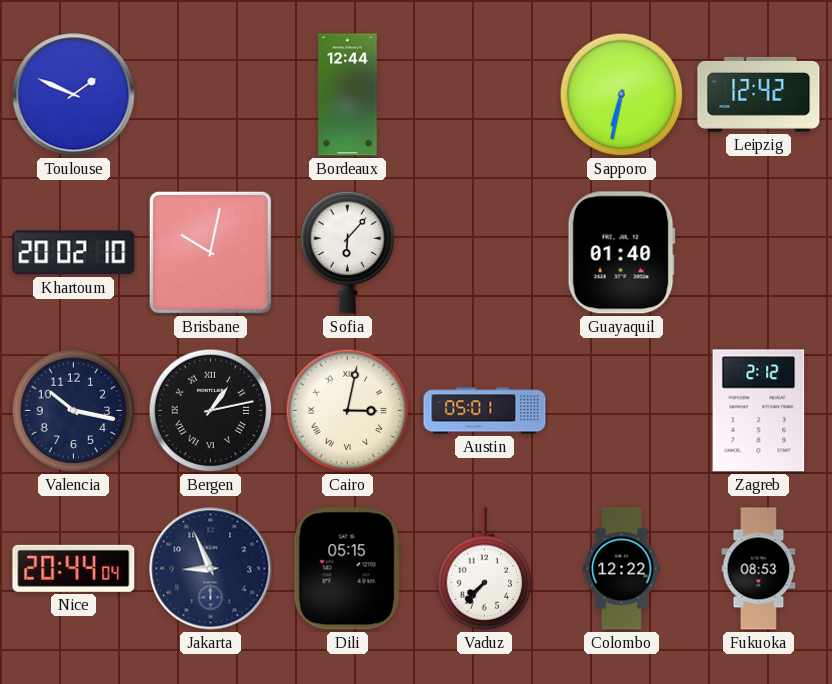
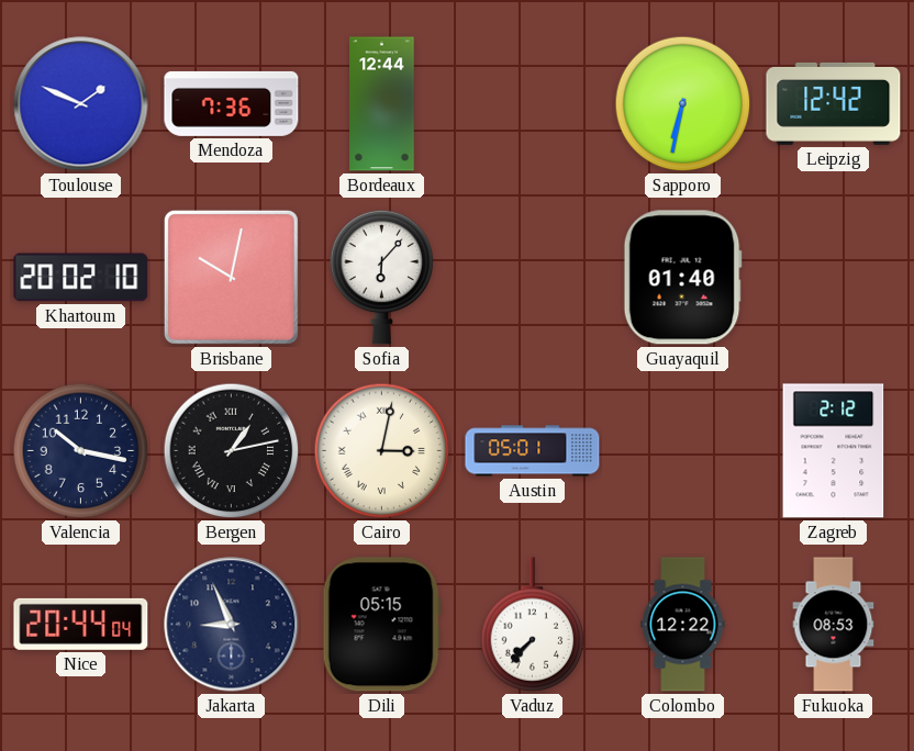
Mendoza: none -> 7:36
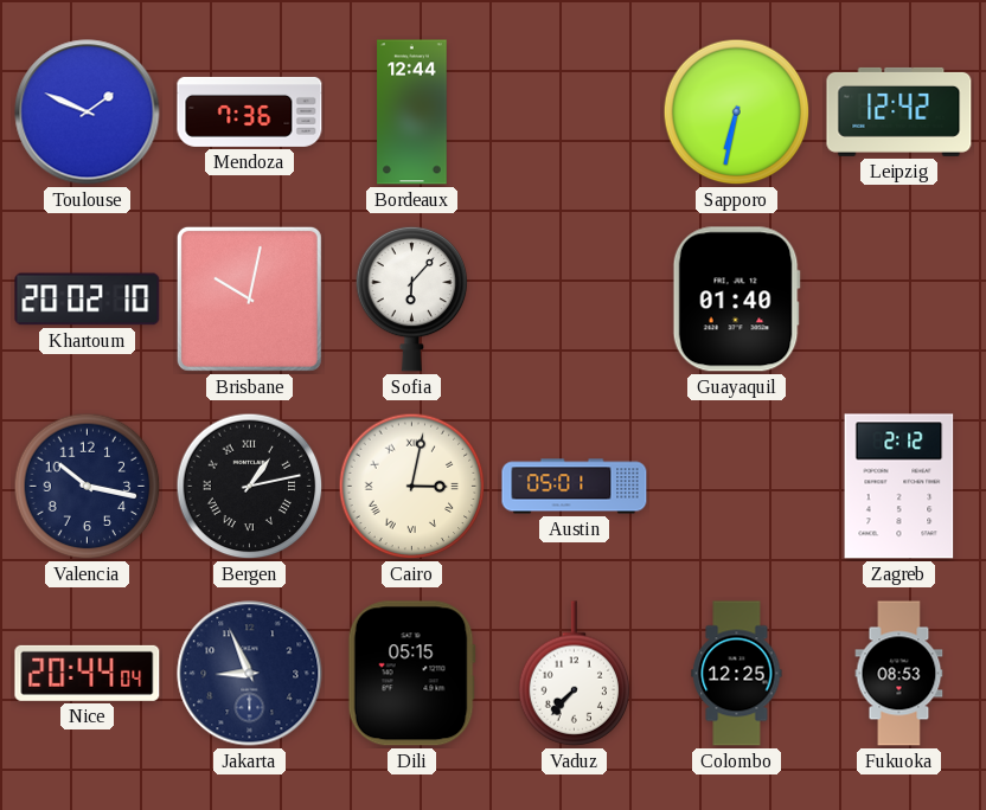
Colombo: 12:22 -> 12:25
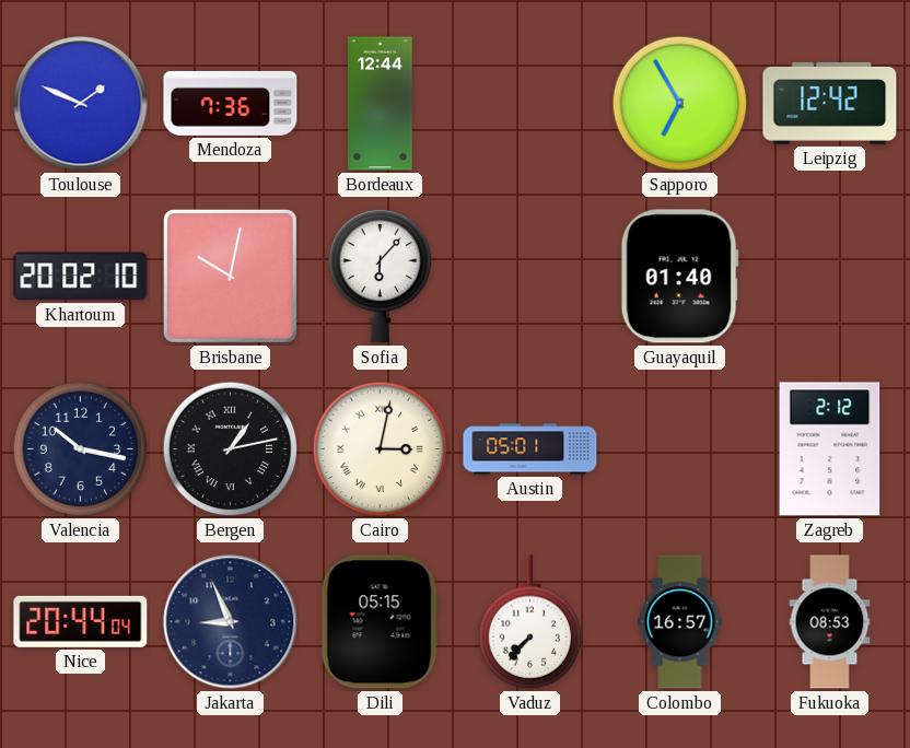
Sapporo: 6:32 -> 6:55
Colombo: 12:25 -> 16:57
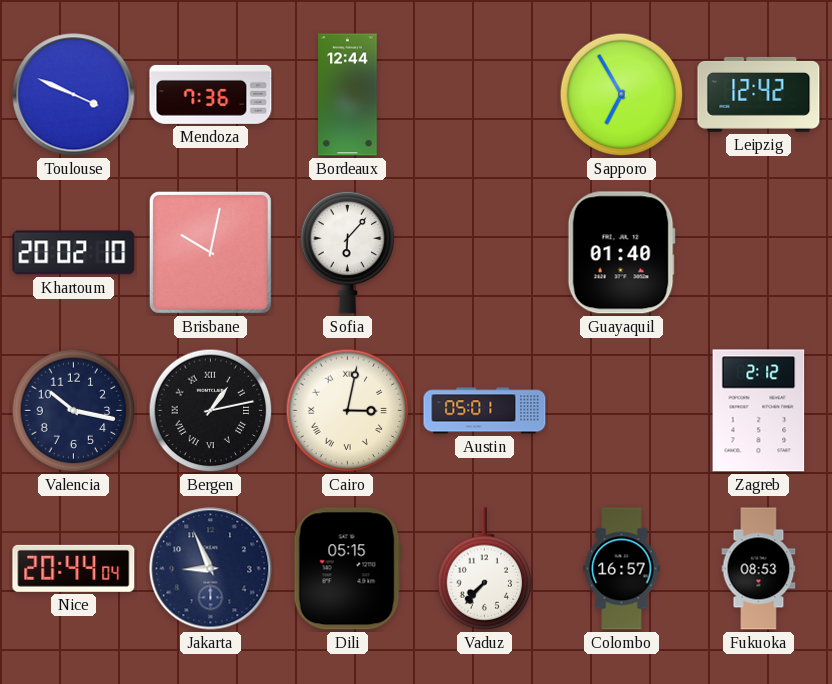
Toulouse: 1:49 -> 3:49
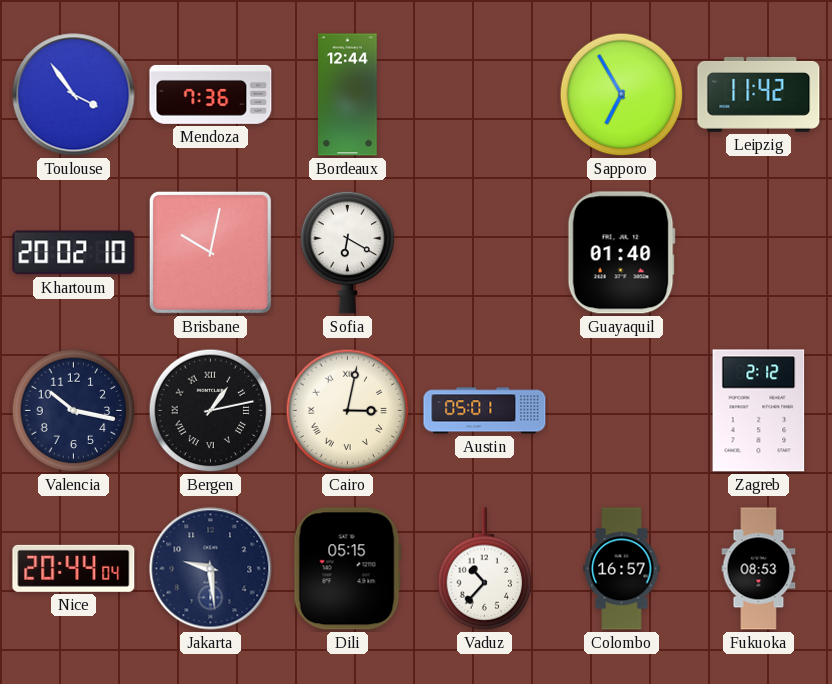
Toulouse: 3:49 -> 3:54
Leipzig: 12:42 -> 11:42
Sofia: 6:07 -> 6:20
Jakarta: 8:56 -> 9:29
Vaduz: 7:37 -> 10:37
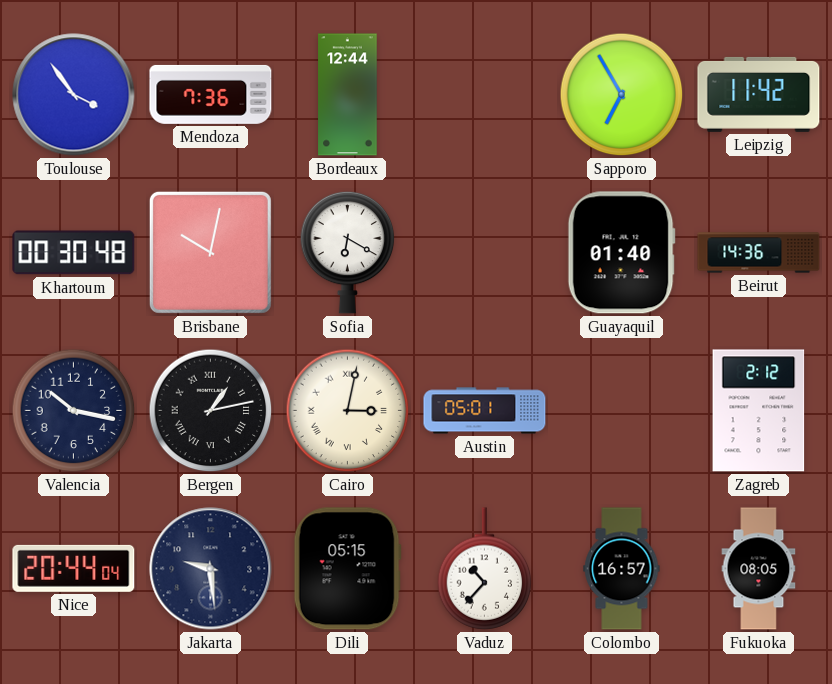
Khartoum: 20:02 -> 00:30
Beirut: none -> 14:36
Fukuoka: 08:53 -> 08:05
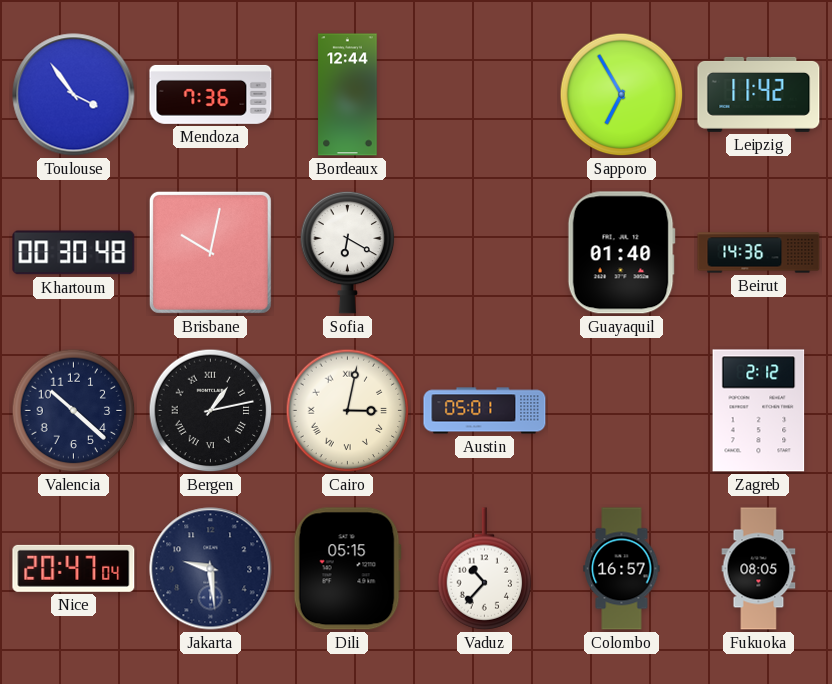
Valencia: 10:17 -> 10:22
Nice: 20:44 -> 20:47
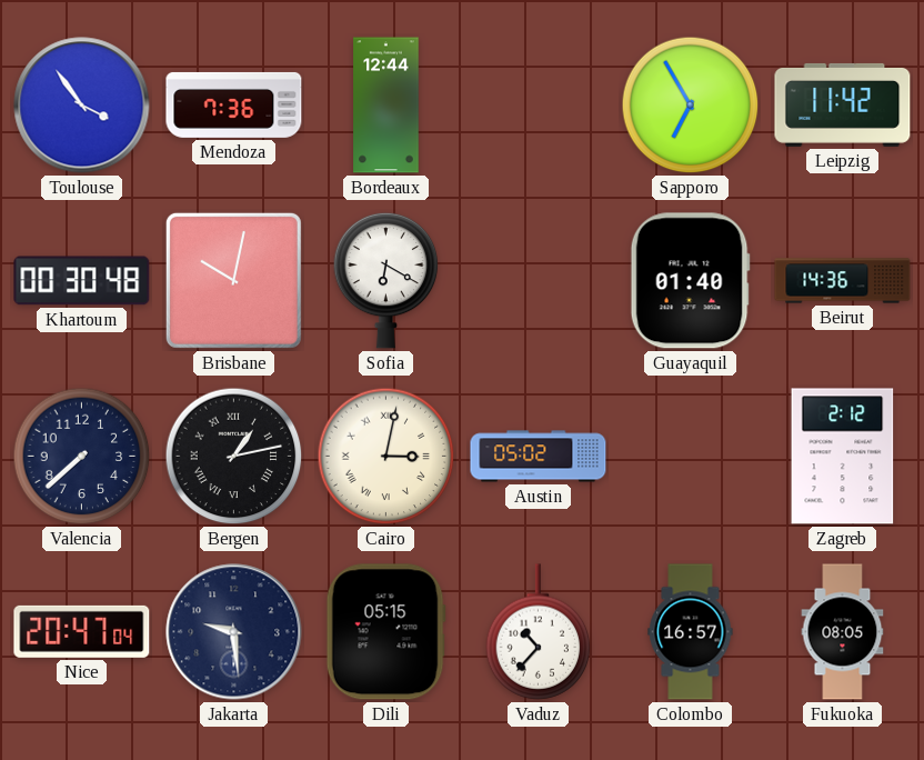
Valencia: 10:22 -> 7:38
Austin: 05:01 -> 05:02
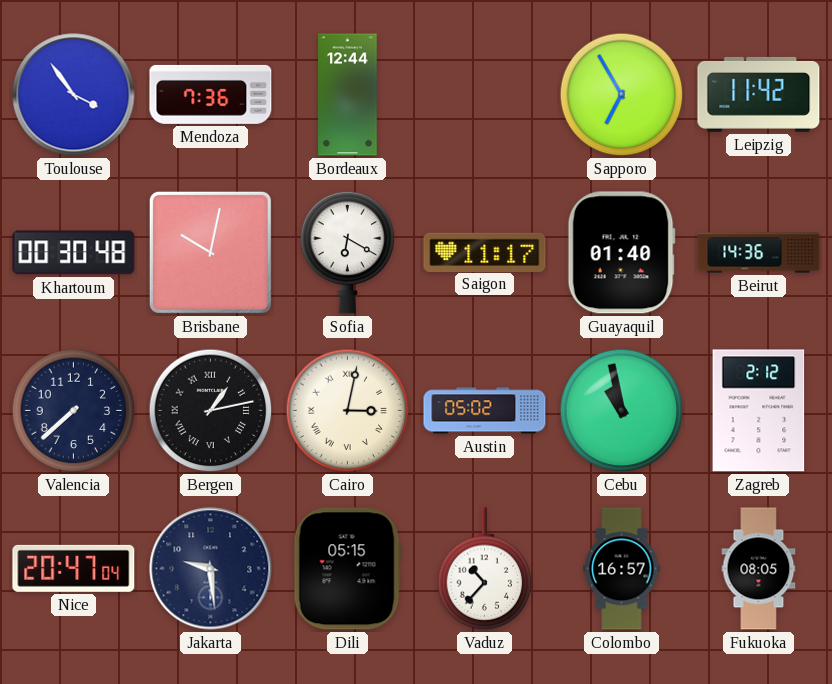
Saigon: none -> 11:17
Cebu: none -> 10:58
